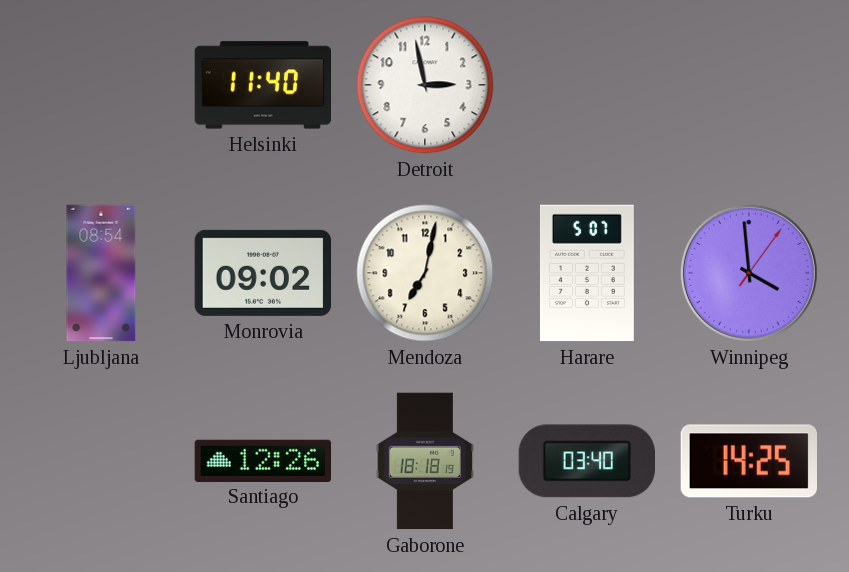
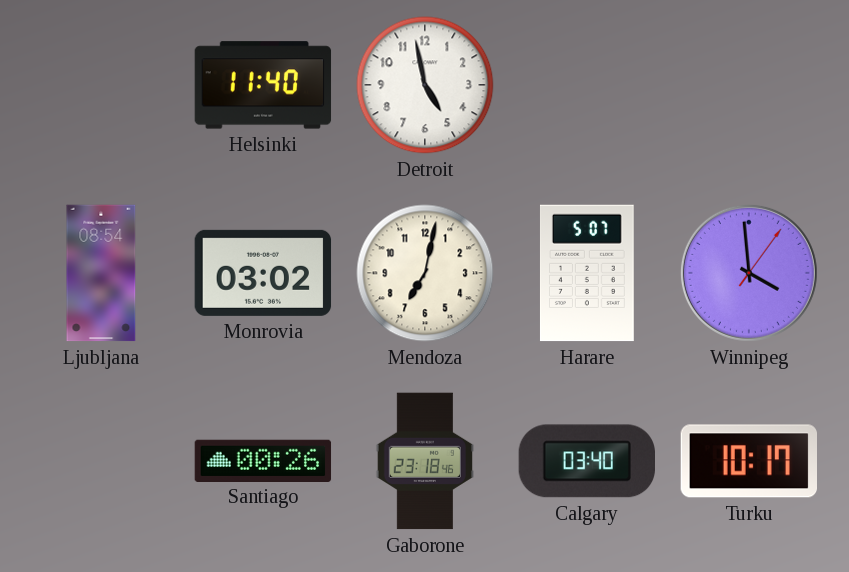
Detroit: 2:58 -> 4:58
Monrovia: 09:02 -> 03:02
Santiago: 12:26 -> 00:26
Gaborone: 18:18 -> 23:18
Turku: 14:25 -> 10:17
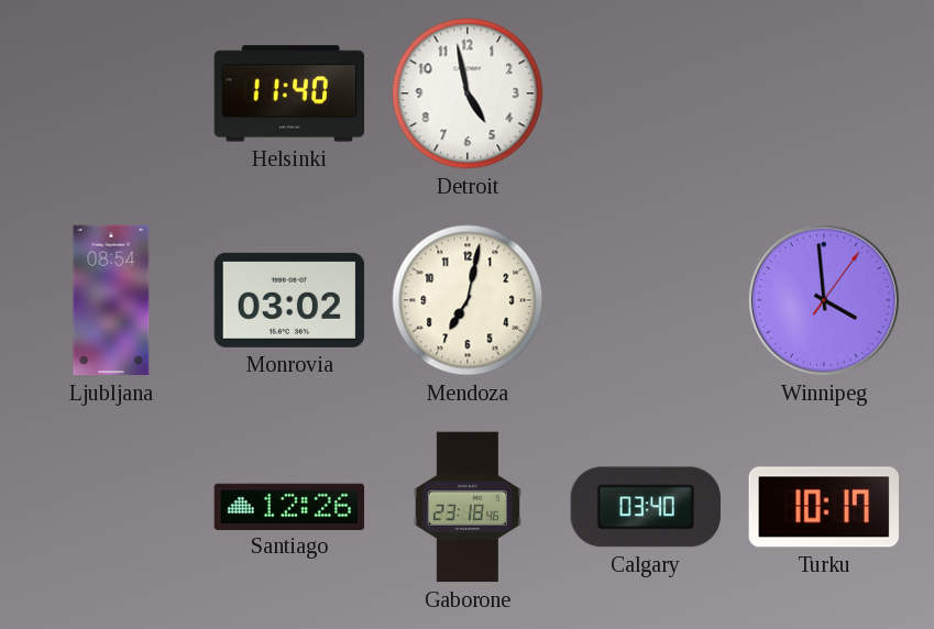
Harare: 5:07 -> none
Santiago: 00:26 -> 12:26
